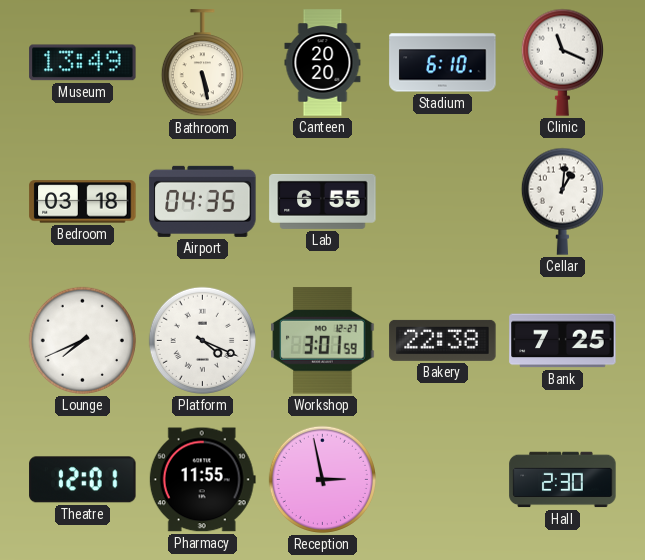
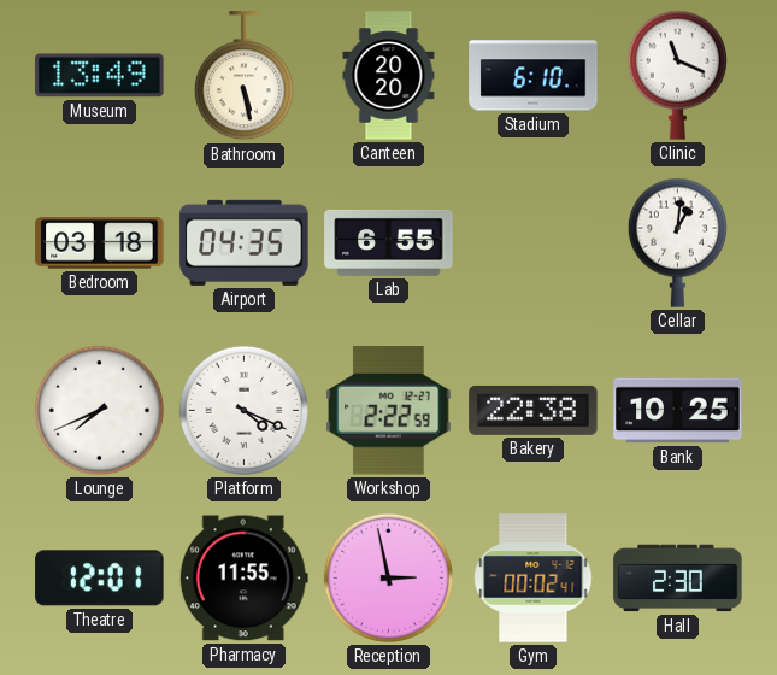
Workshop: 3:01 -> 2:22
Bank: 7:25 -> 10:25
Gym: none -> 00:02
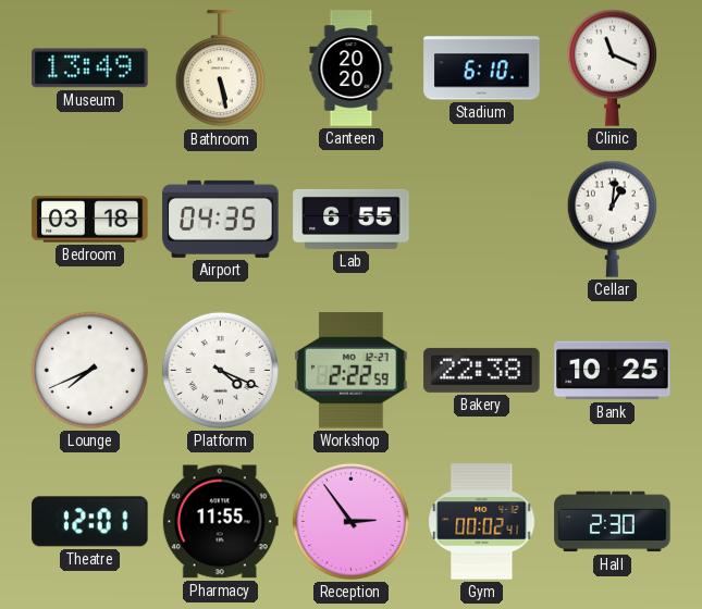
Reception: 2:58 -> 2:54
